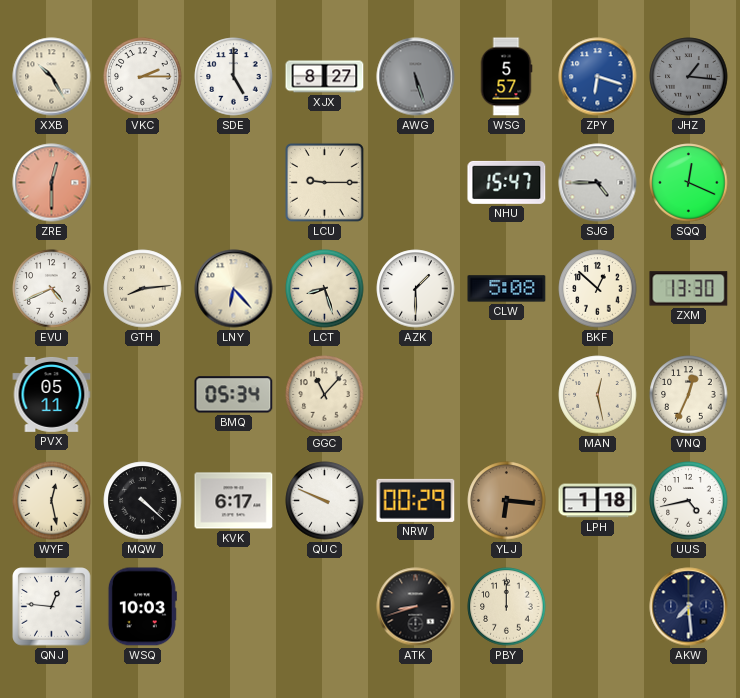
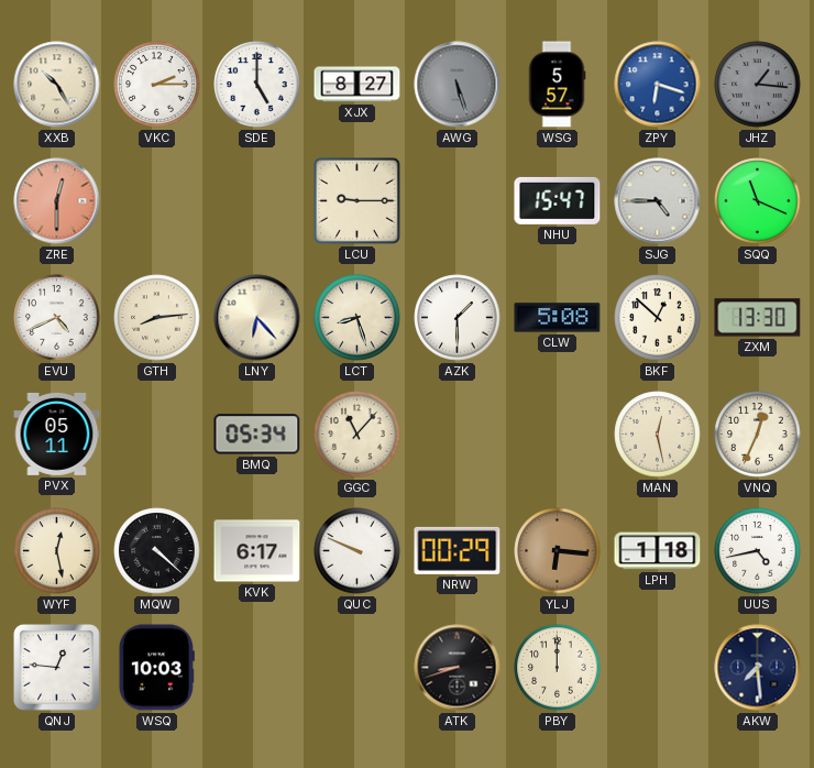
SQQ: 12:19 -> 11:19
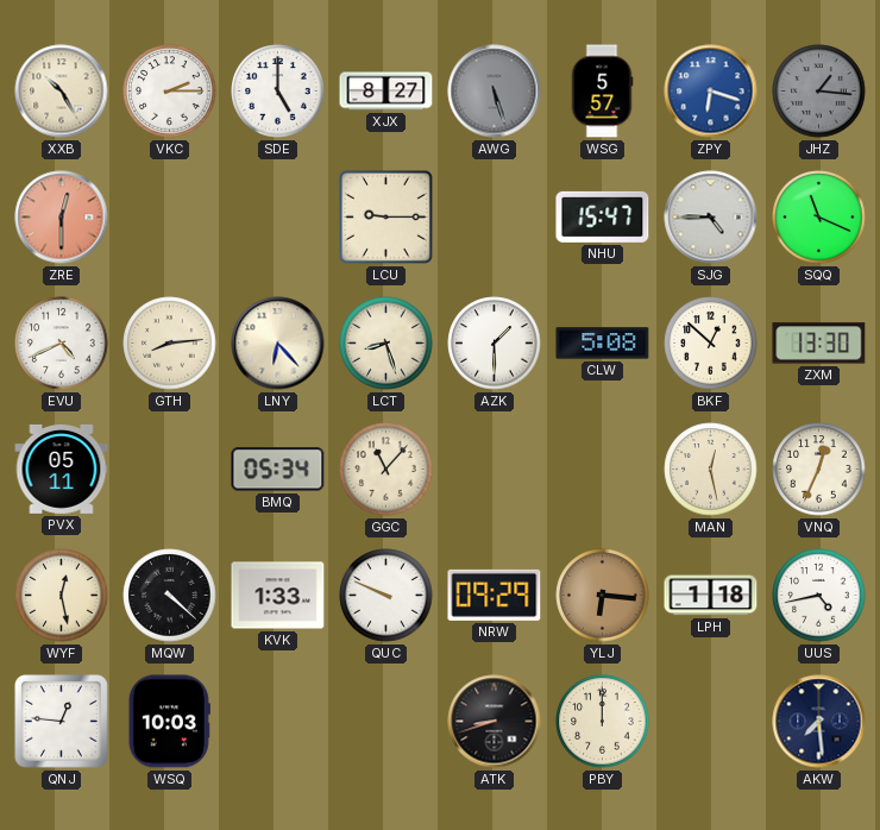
KVK: 6:17 -> 1:33
NRW: 00:29 -> 09:29
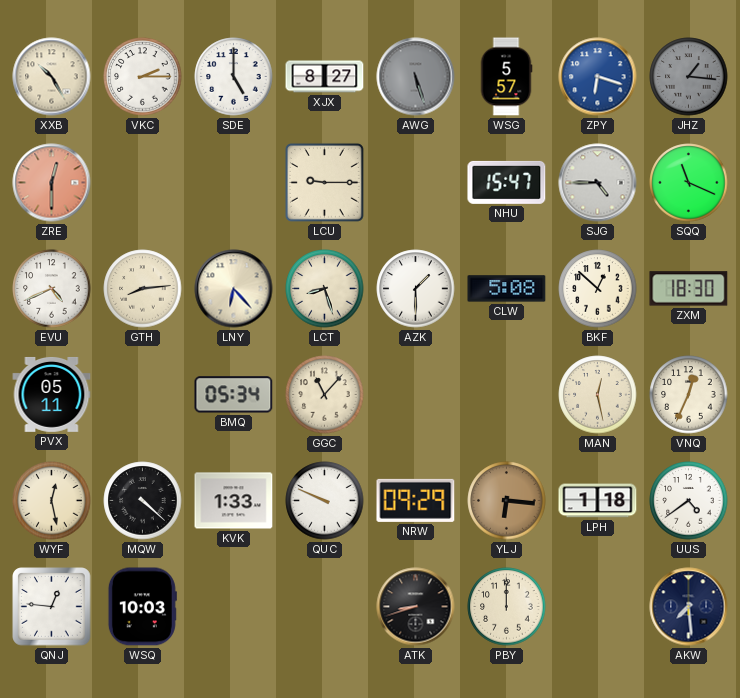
ZXM: 13:30 -> 18:30
UUS: 4:43 -> 4:39
